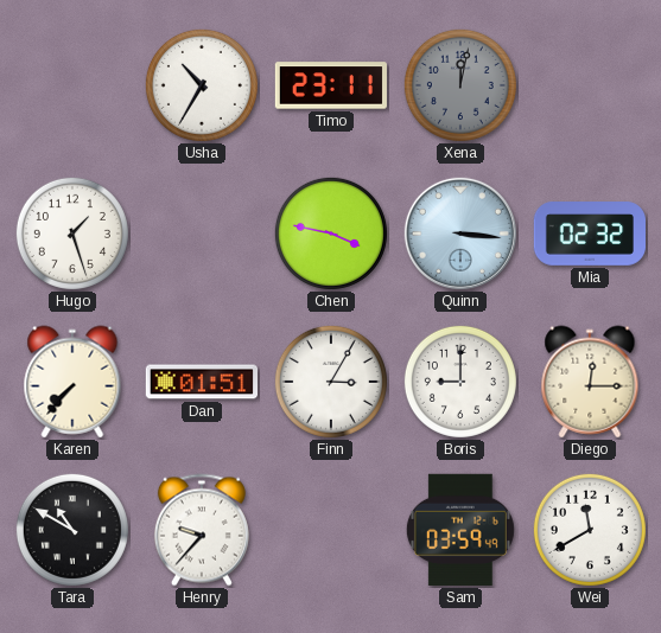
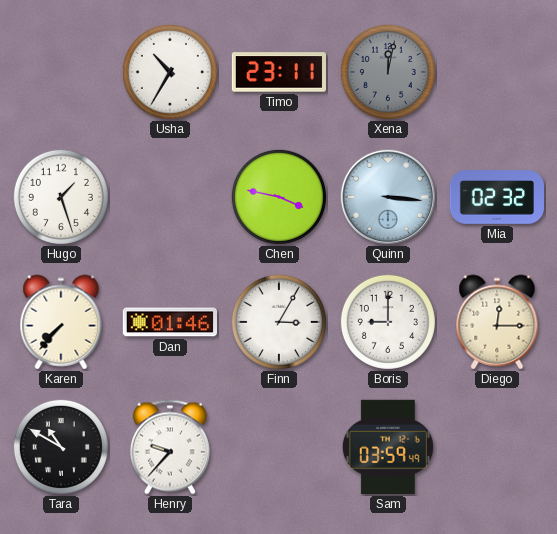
Dan: 01:51 -> 01:46
Wei: 11:40 -> none
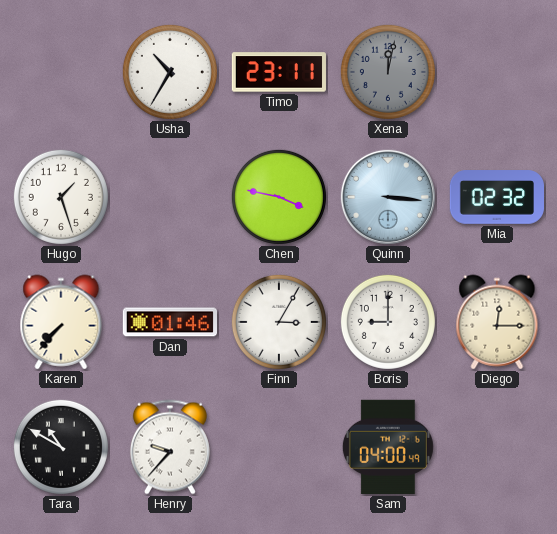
Sam: 03:59 -> 04:00
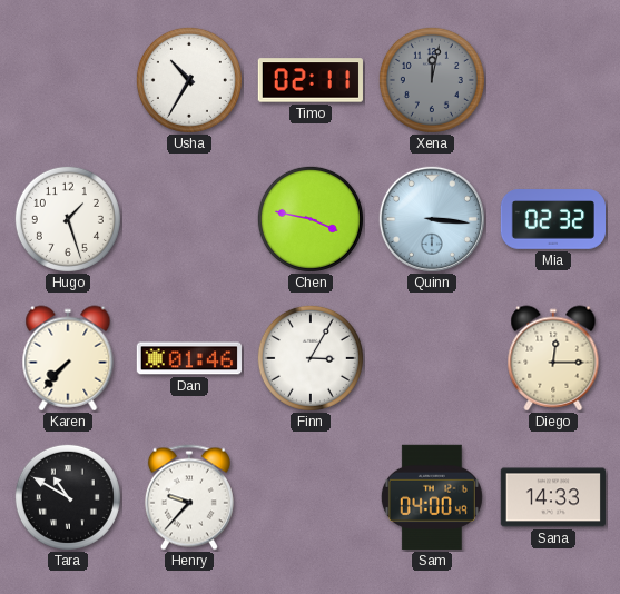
Timo: 23:11 -> 02:11
Boris: 9:00 -> none
Sana: none -> 14:33
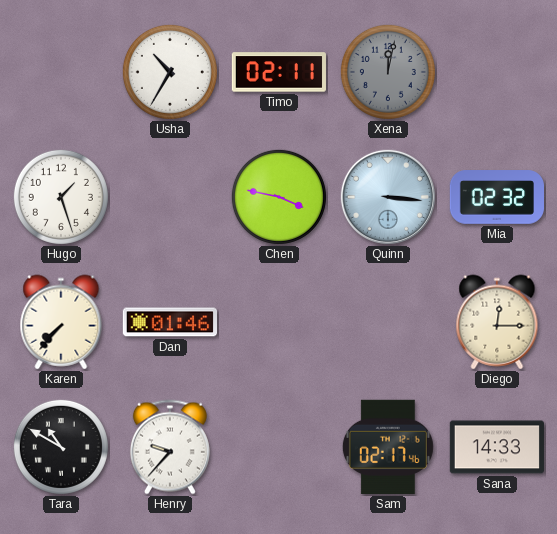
Finn: 3:05 -> none
Sam: 04:00 -> 02:17
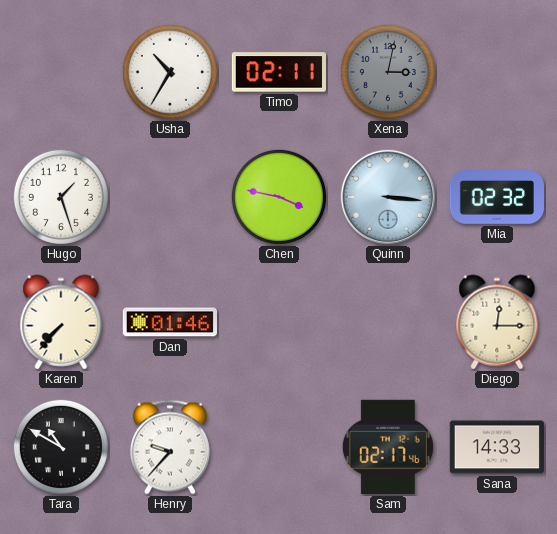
Xena: 12:02 -> 3:02
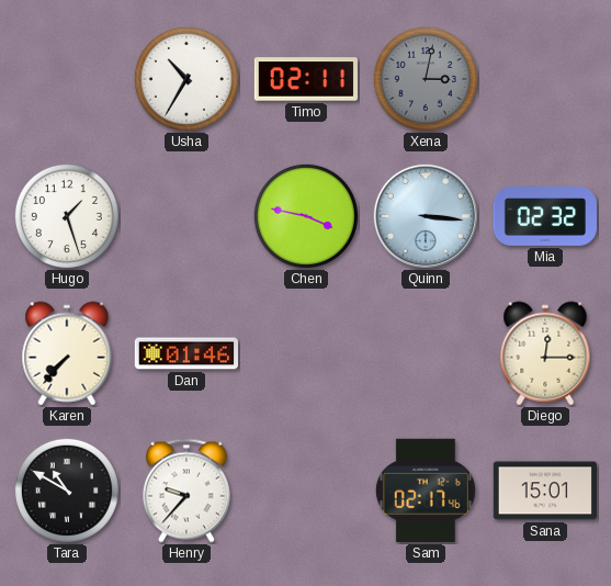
Sana: 14:33 -> 15:01
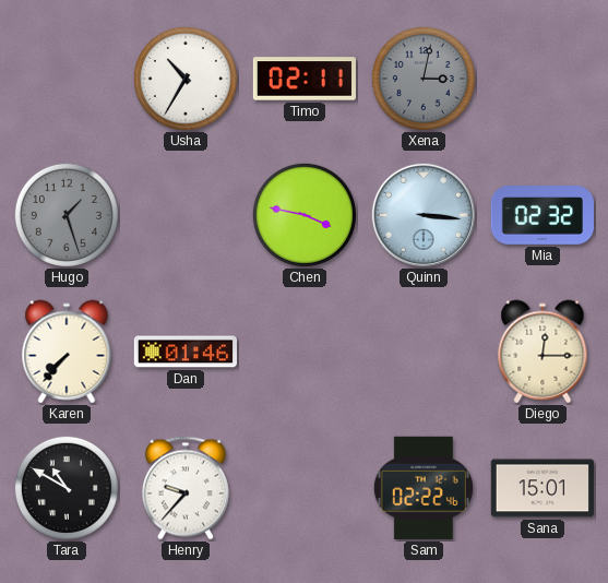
Hugo dial: white -> grey
Sam: 02:17 -> 02:22
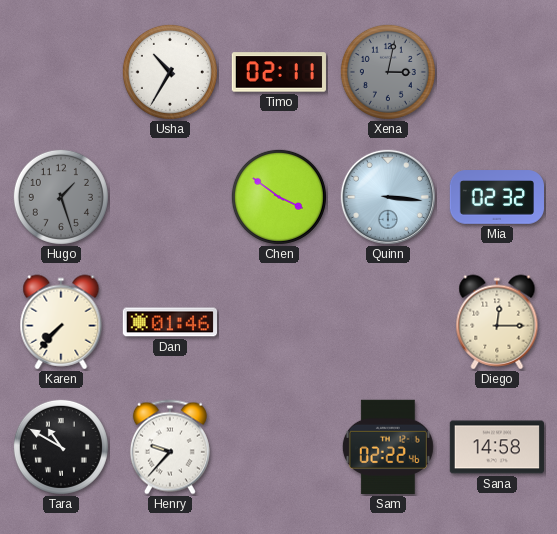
Chen: 3:47 -> 3:51
Sana: 15:01 -> 14:58
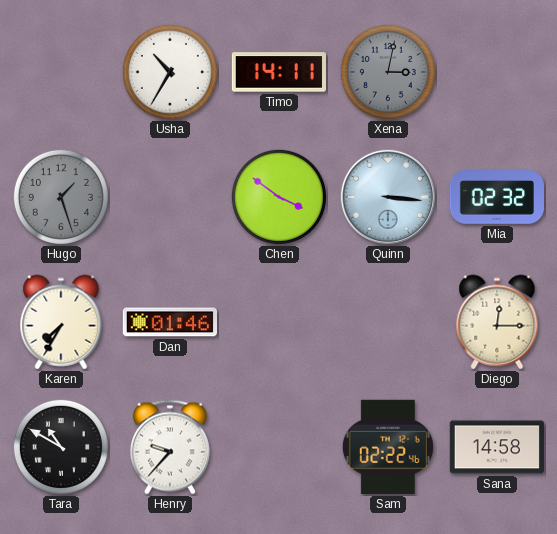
Timo: 02:11 -> 14:11
Karen: 7:37 -> 7:35
